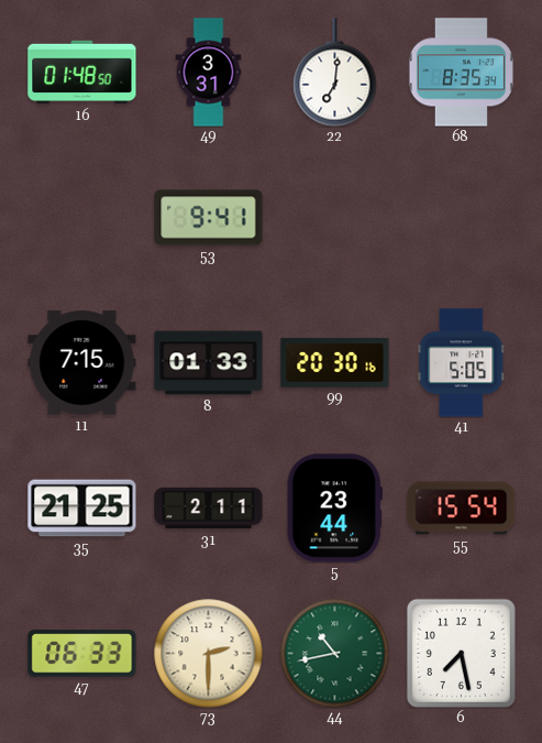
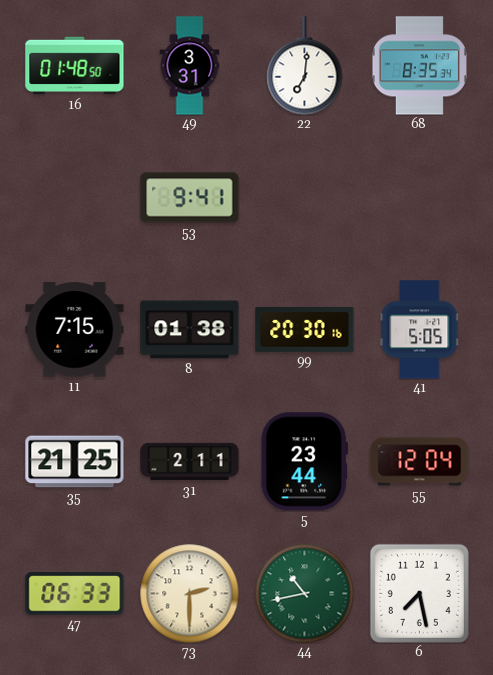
8: 01:33 -> 01:38
55: 15:54 -> 12:04
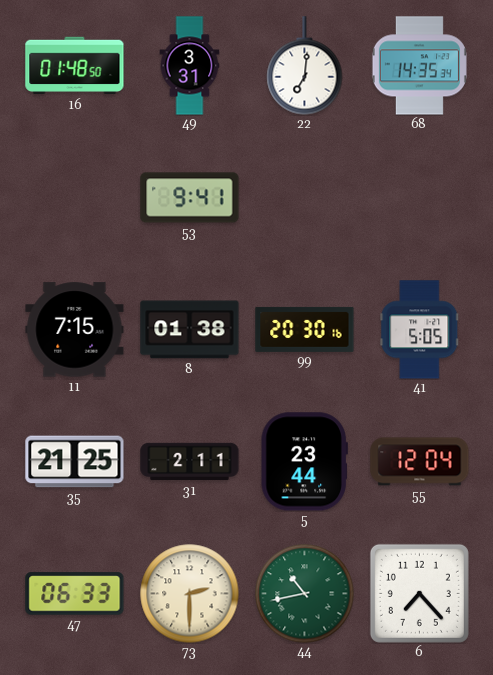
68: 8:35 -> 14:35
6: 7:28 -> 7:23
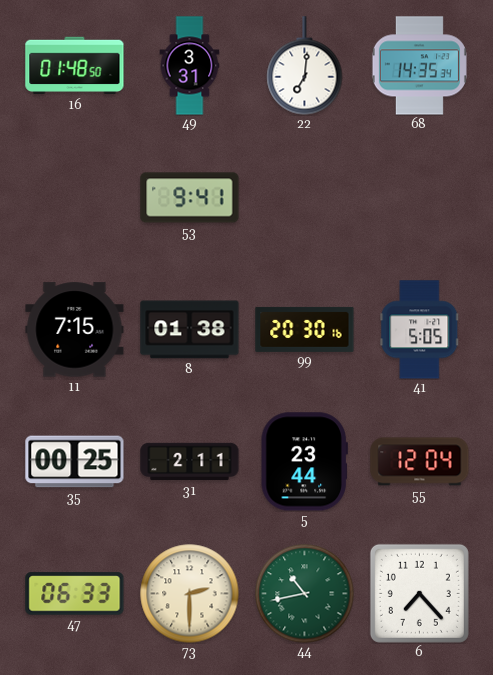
35: 21:25 -> 00:25
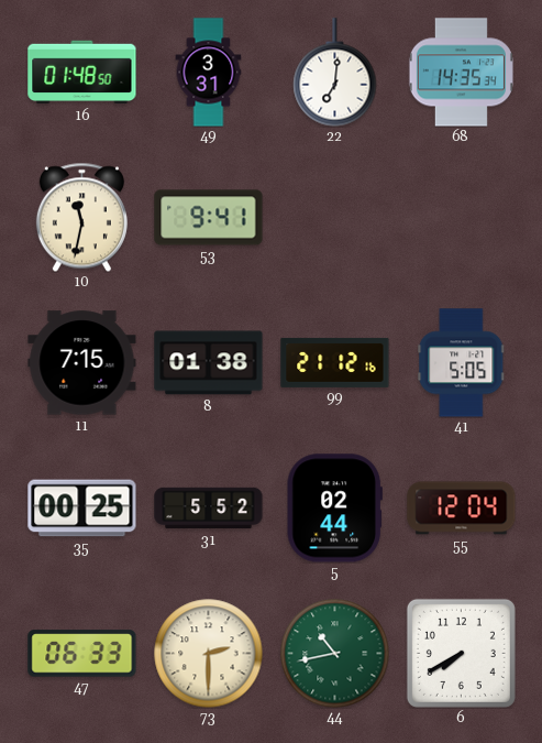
10: none -> 11:32
99: 20:30 -> 21:12
31: 2:11 -> 5:52
5: 23:44 -> 02:44
6: 7:23 -> 7:40
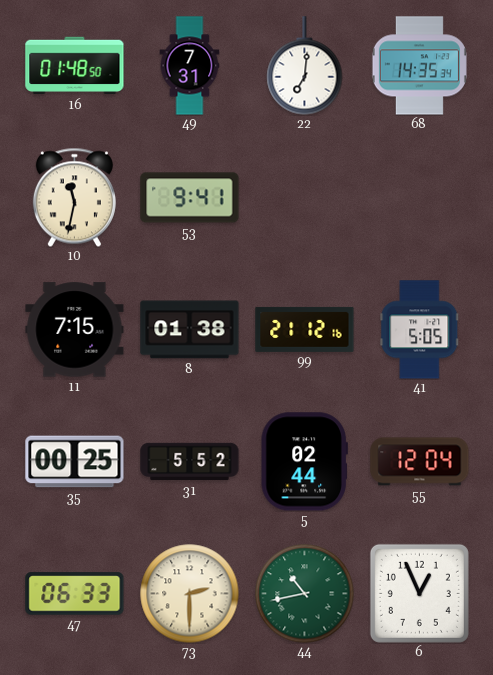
49: 3:31 -> 7:31
6: 7:40 -> 12:56
